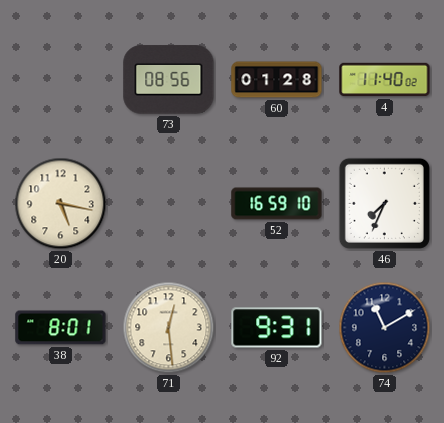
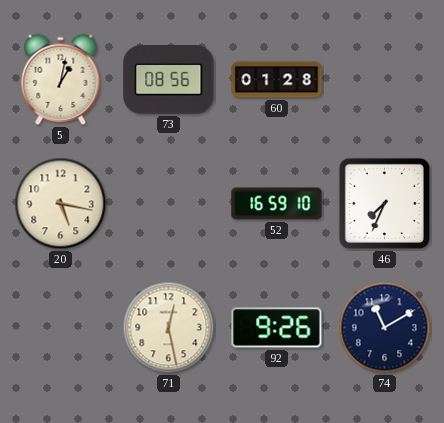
5: none -> 1:02
4: 11:40 -> none
38: 8:01 -> none
71: 12:29 -> 12:28
92: 9:31 -> 9:26
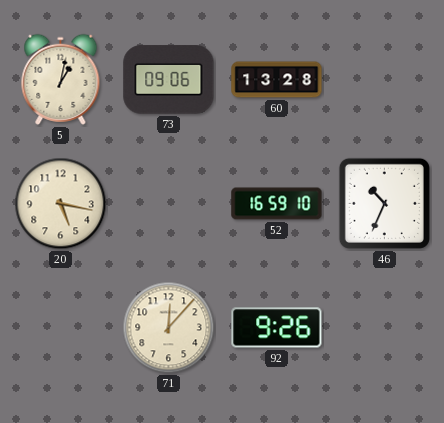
73: 08:56 -> 09:06
60: 01:28 -> 13:28
46: 7:34 -> 10:34
71: 12:28 -> 12:07
74: 11:10 -> none
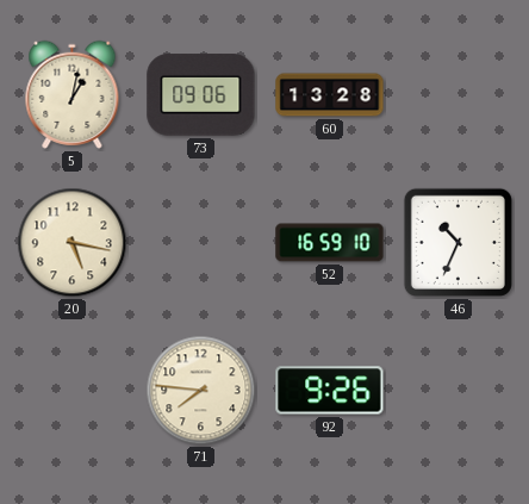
71: 12:07 -> 7:46
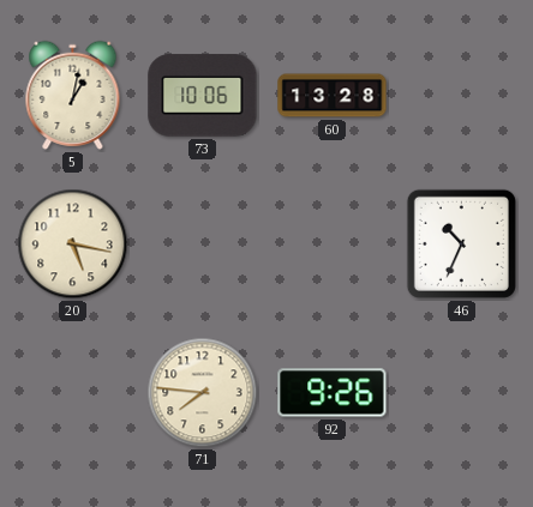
73: 09:06 -> 10:06
52: 16:59 -> none
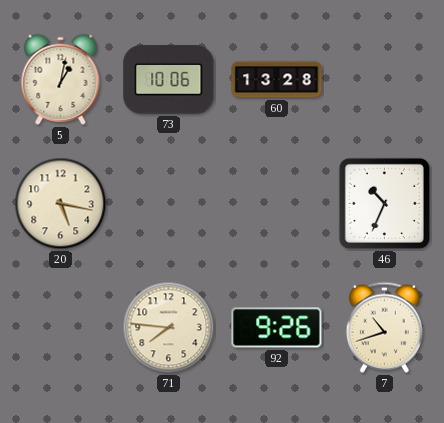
7: none -> 10:42
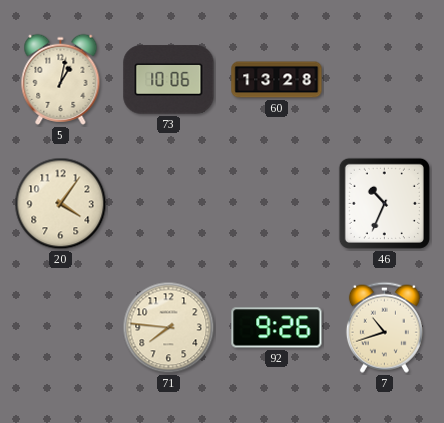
20: 5:17 -> 4:06
